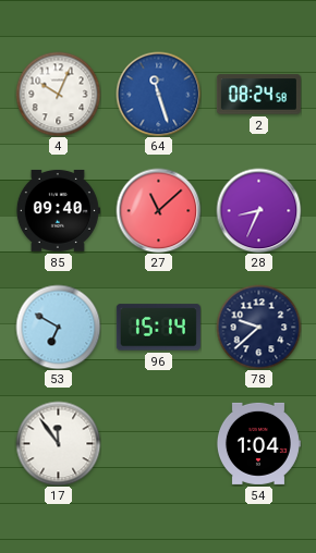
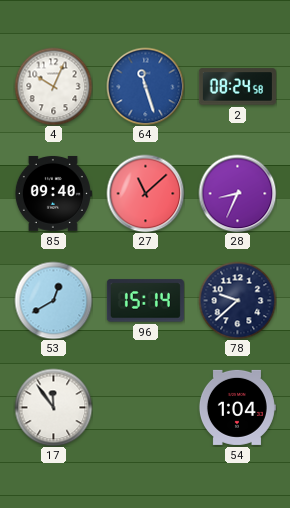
53: 6:50 -> 12:40
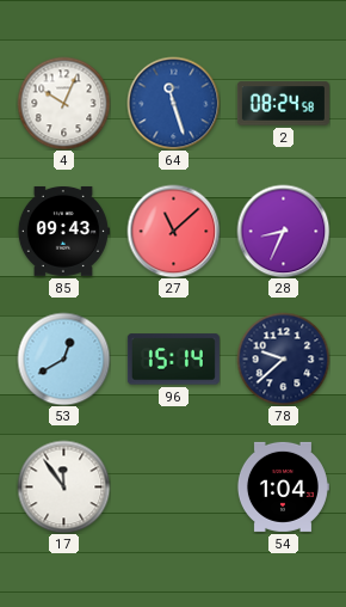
85: 09:40 -> 09:43
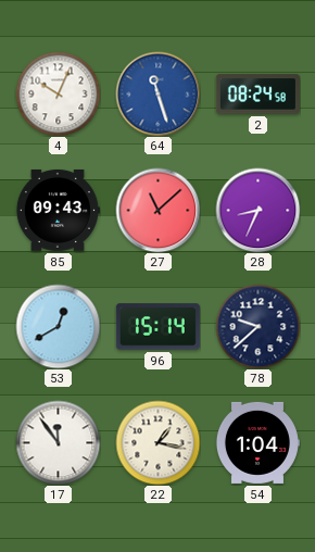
22: none -> 1:17
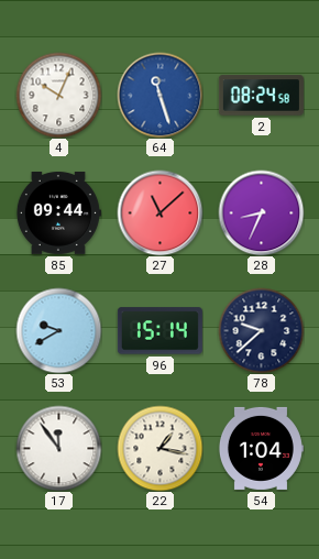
85: 09:43 -> 09:44
53: 12:40 -> 9:40
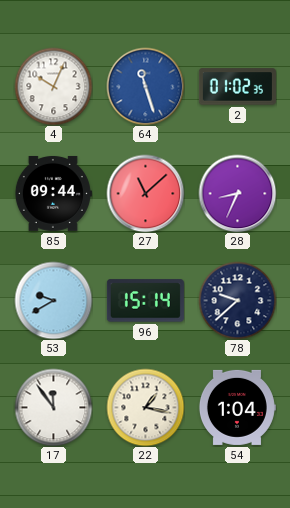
2: 08:24 -> 01:02
